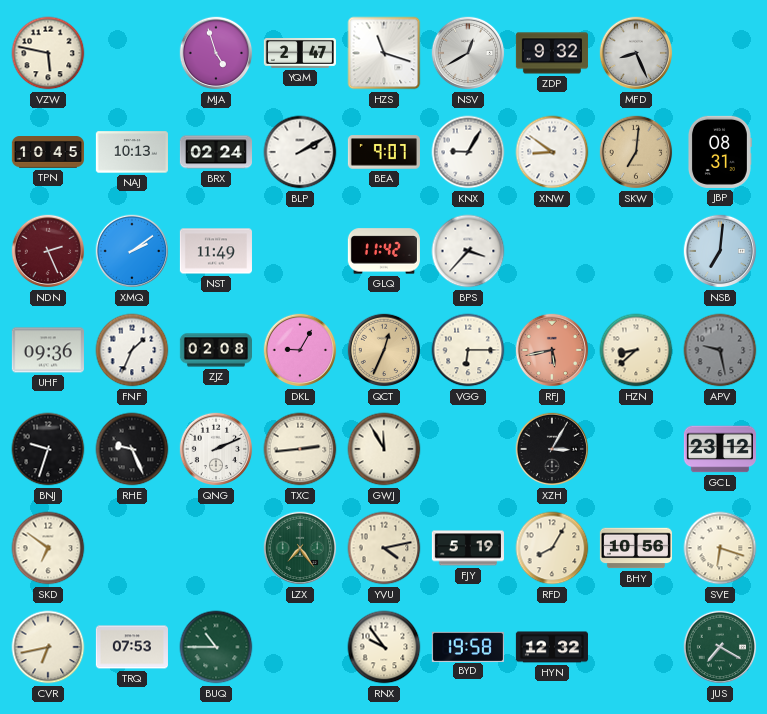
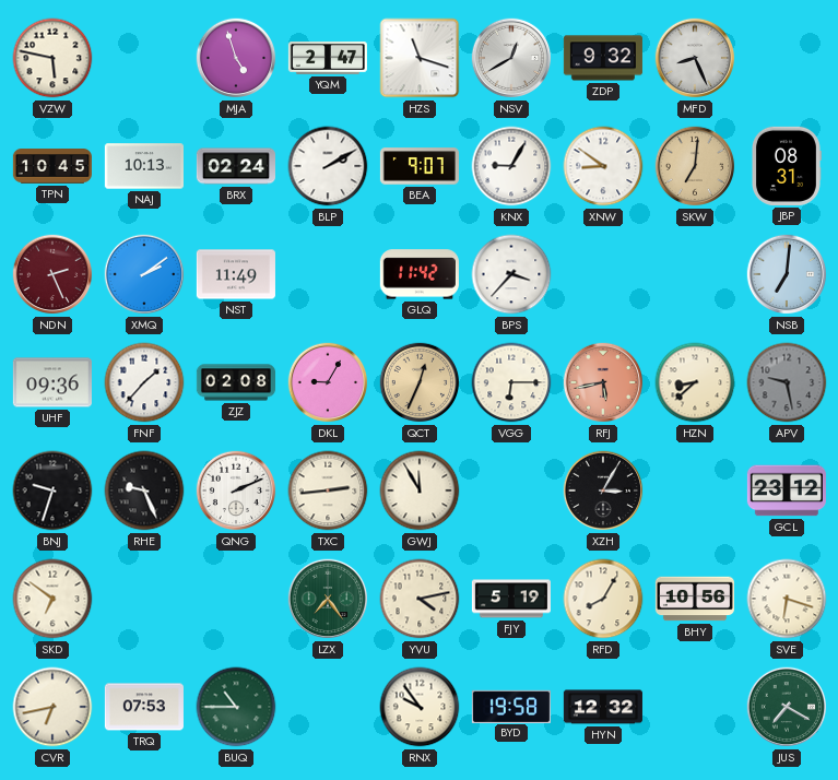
FNF: 1:34 -> 1:37
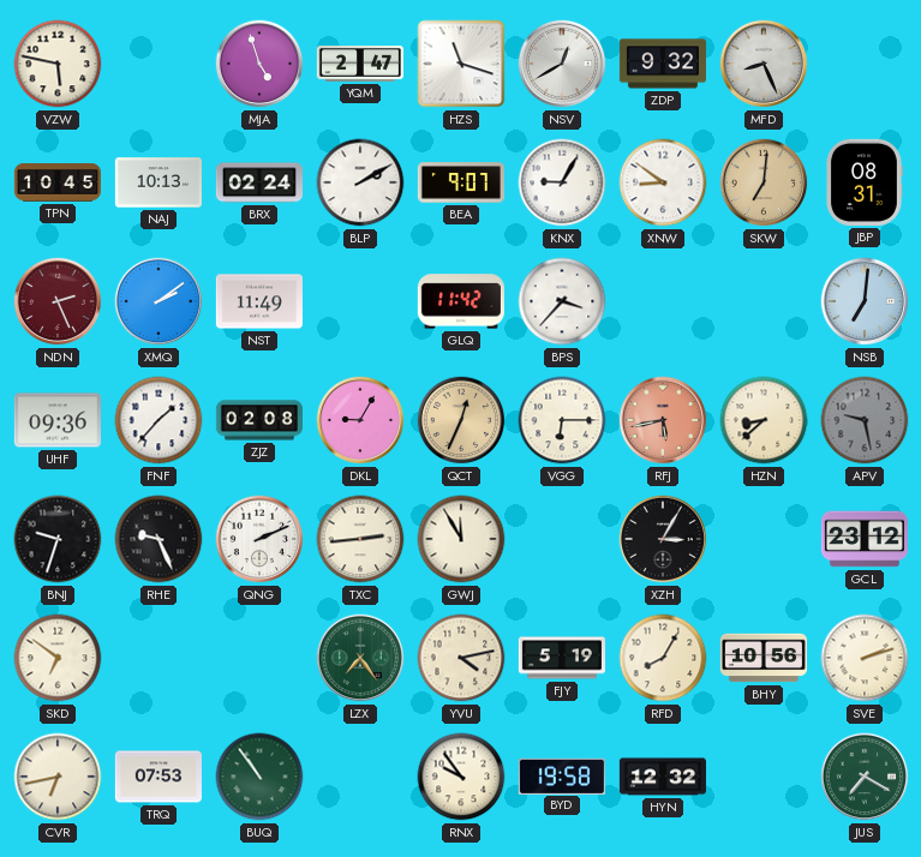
SVE: 6:18 -> 2:12
BUQ: 10:45 -> 10:54
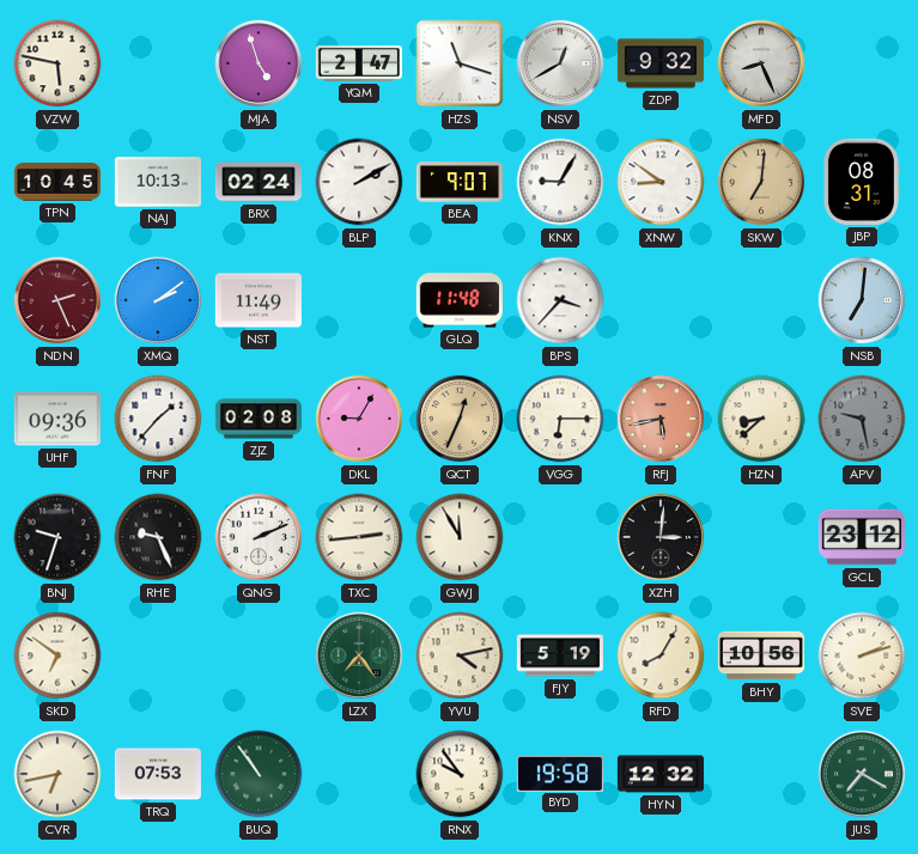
GLQ: 11:42 -> 11:48
XZH: 3:05 -> 3:01
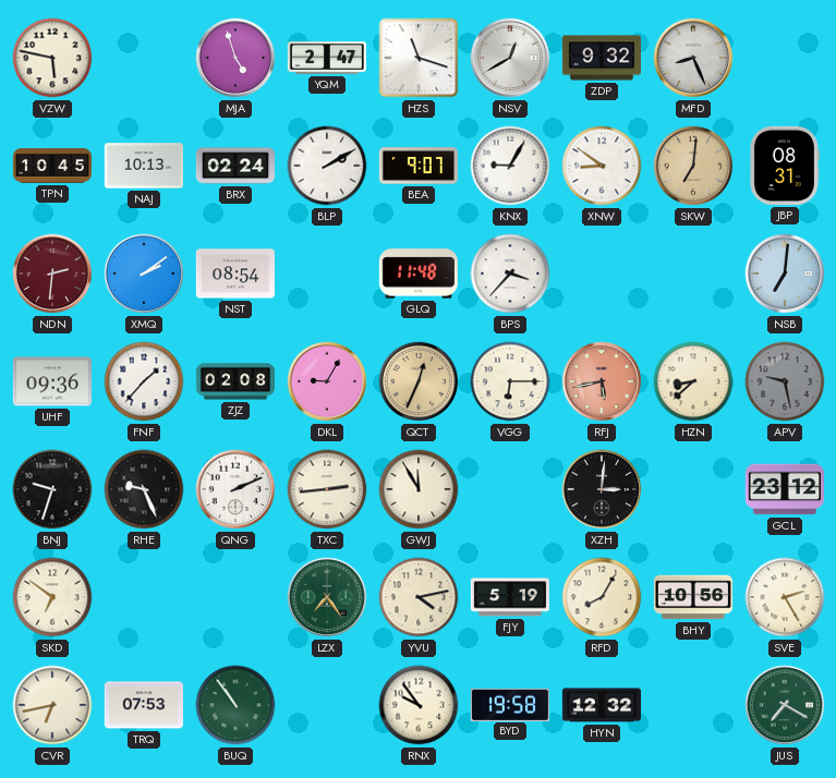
NDN: 2:26 -> 2:31
NST: 11:49 -> 08:54
SVE: 2:12 -> 2:25
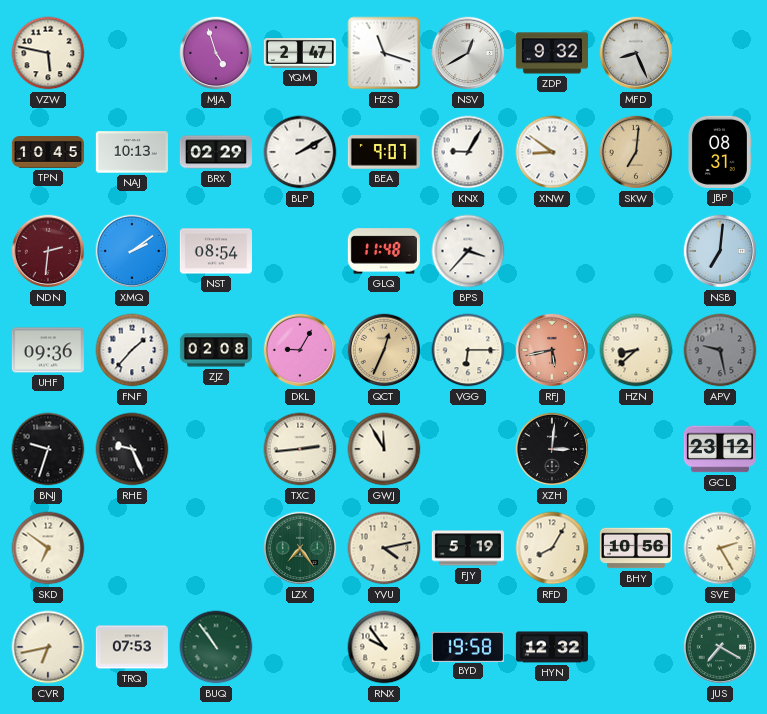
BRX: 02:24 -> 02:29
QNG: 2:11 -> none
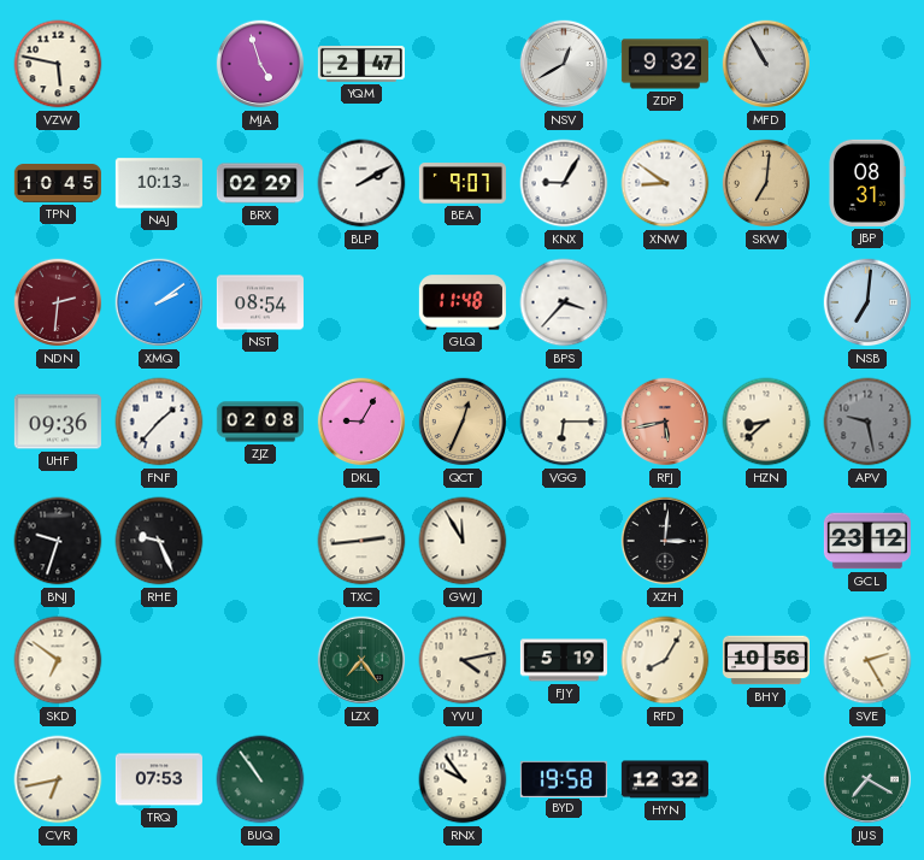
HZS: 11:18 -> none
MFD: 8:26 -> 10:55
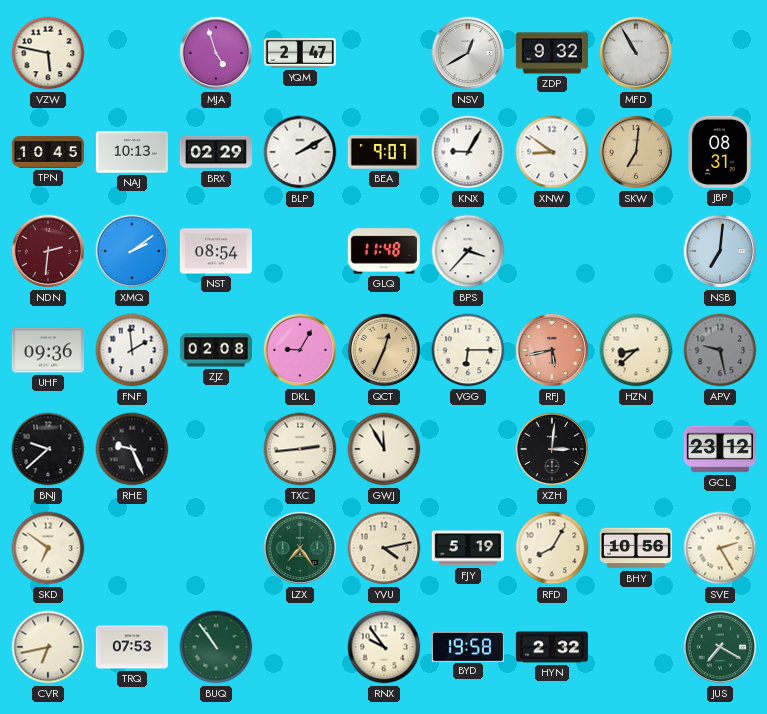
FNF: 1:37 -> 1:59
BNJ: 9:33 -> 9:38
HYN: 12:32 -> 2:32
